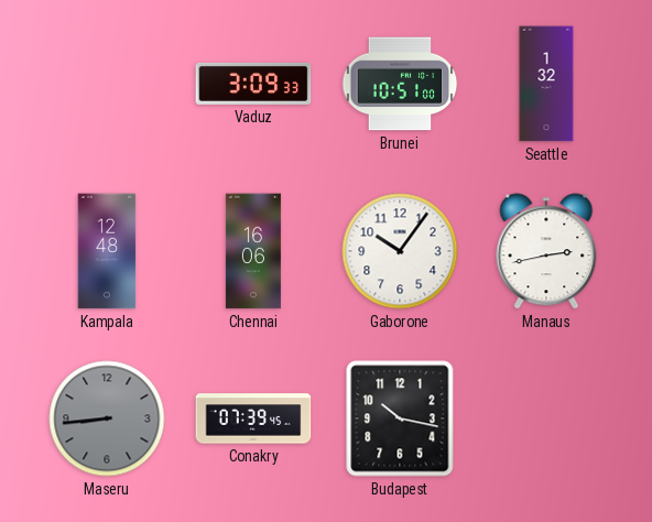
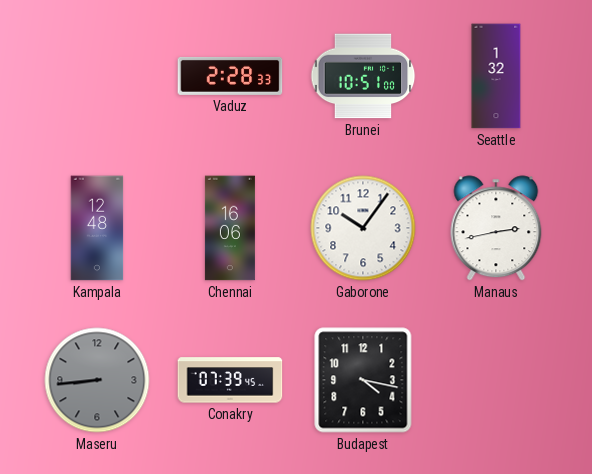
Vaduz: 3:09 -> 2:28
Budapest: 10:17 -> 4:17
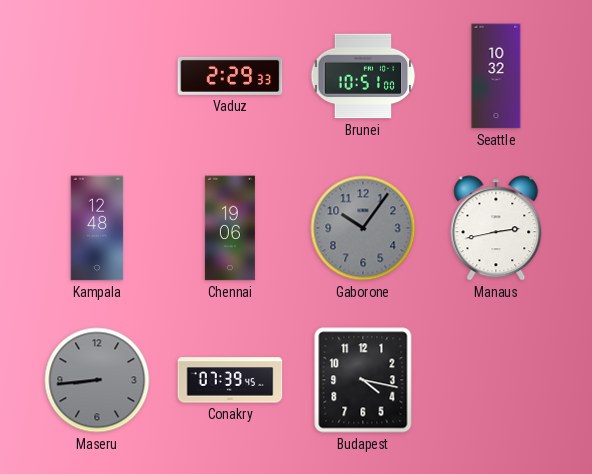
Vaduz: 2:28 -> 2:29
Seattle: 1:32 -> 10:32
Chennai: 16:06 -> 19:06
Gaborone dial: white -> grey
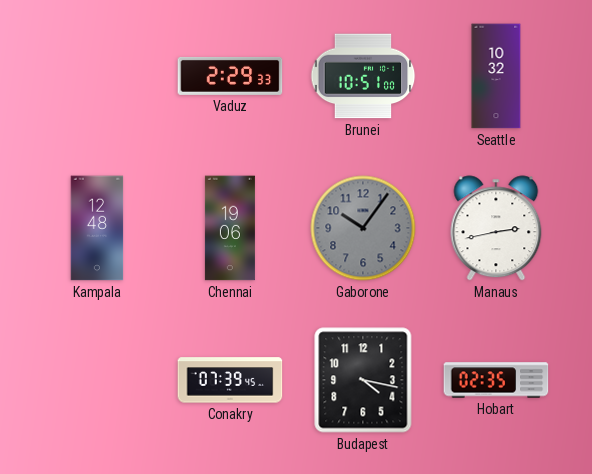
Maseru: 8:44 -> none
Hobart: none -> 02:35
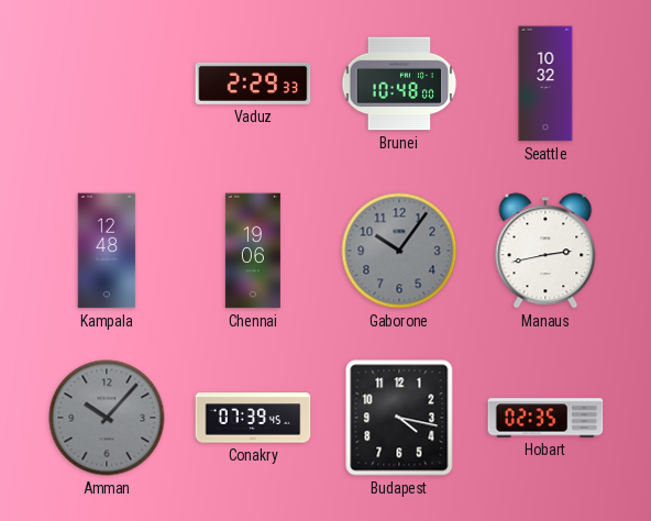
Brunei: 10:51 -> 10:48
Amman: none -> 10:07
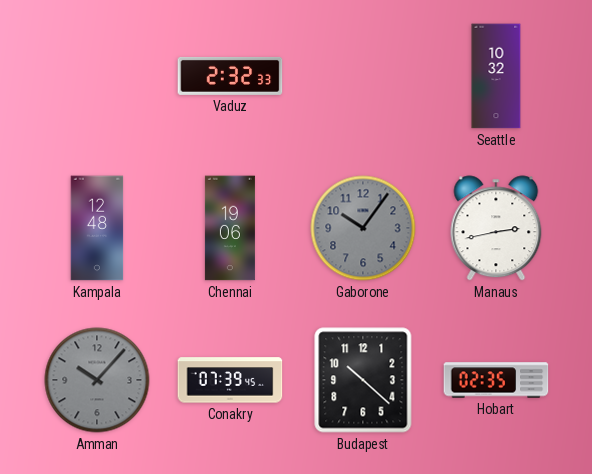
Vaduz: 2:29 -> 2:32
Brunei: 10:48 -> none
Budapest: 4:17 -> 10:22
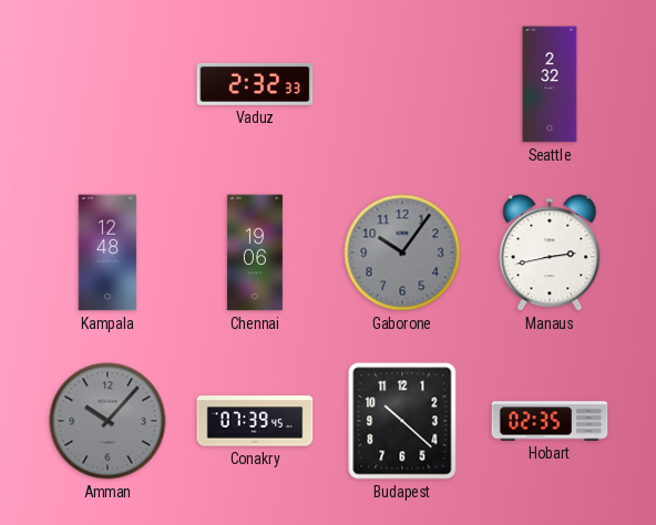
Seattle: 10:32 -> 2:32
